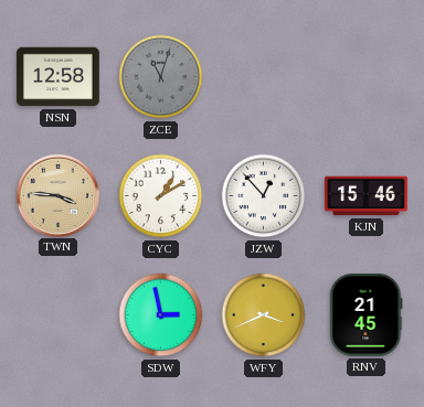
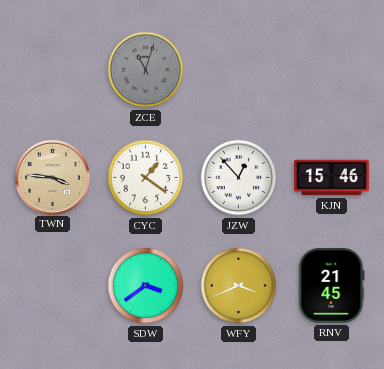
NSN: 12:58 -> none
CYC: 1:10 -> 1:21
SDW: 2:58 -> 3:39
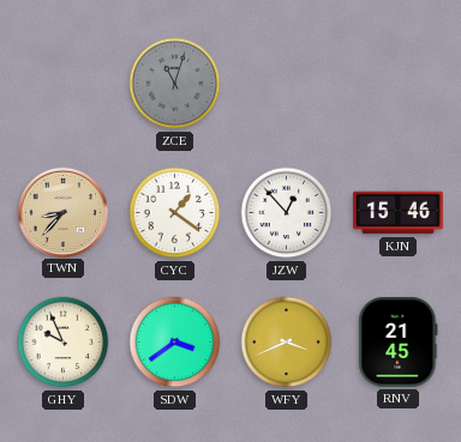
TWN: 3:46 -> 8:37
GHY: none -> 9:56
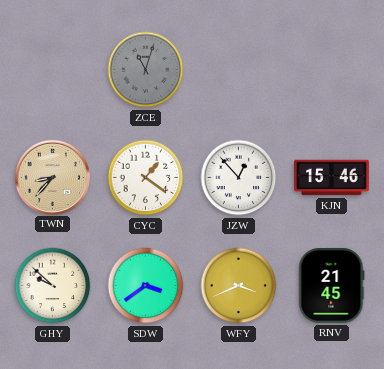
GHY: 9:56 -> 9:52
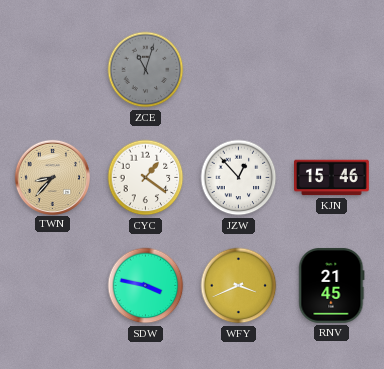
GHY: 9:52 -> none
SDW: 3:39 -> 3:47
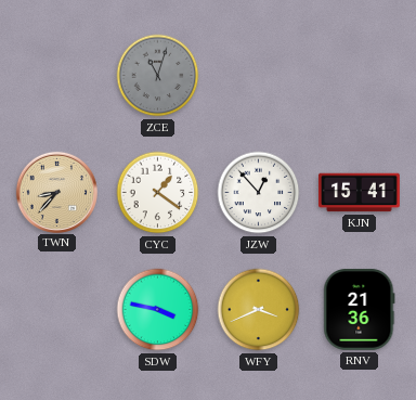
KJN: 15:46 -> 15:41
RNV: 21:45 -> 21:36
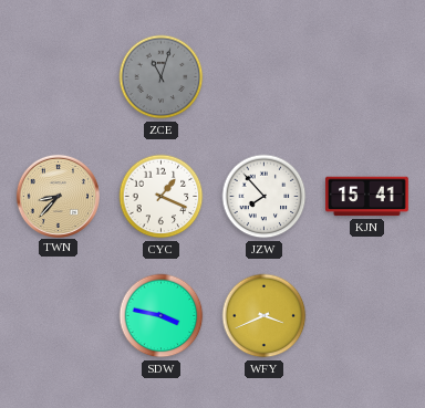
CYC: 1:21 -> 1:19
JZW: 12:53 -> 7:53
RNV: 21:36 -> none
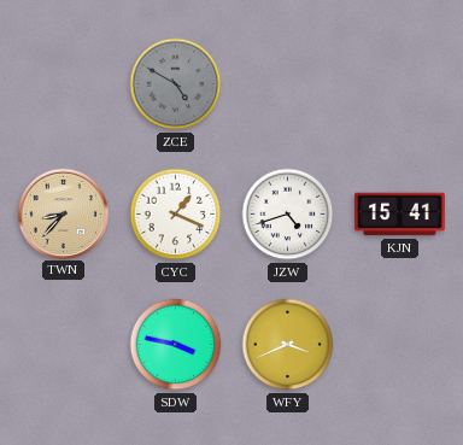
ZCE: 11:03 -> 4:50
JZW: 7:53 -> 4:42
